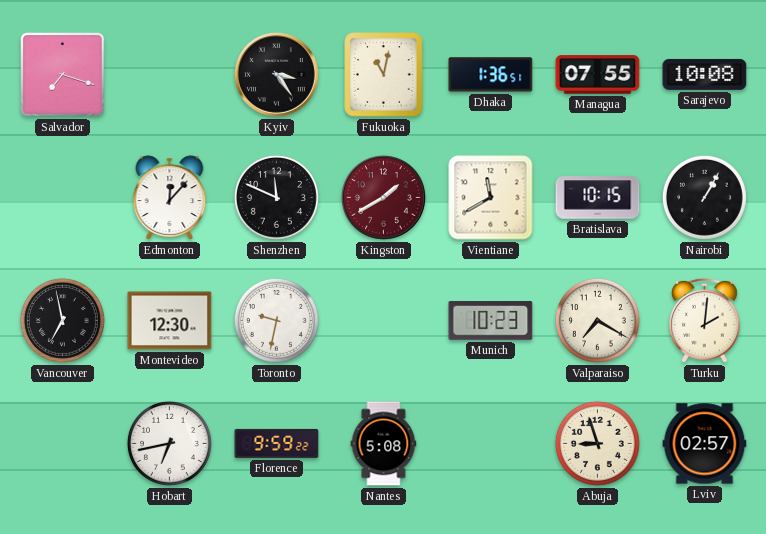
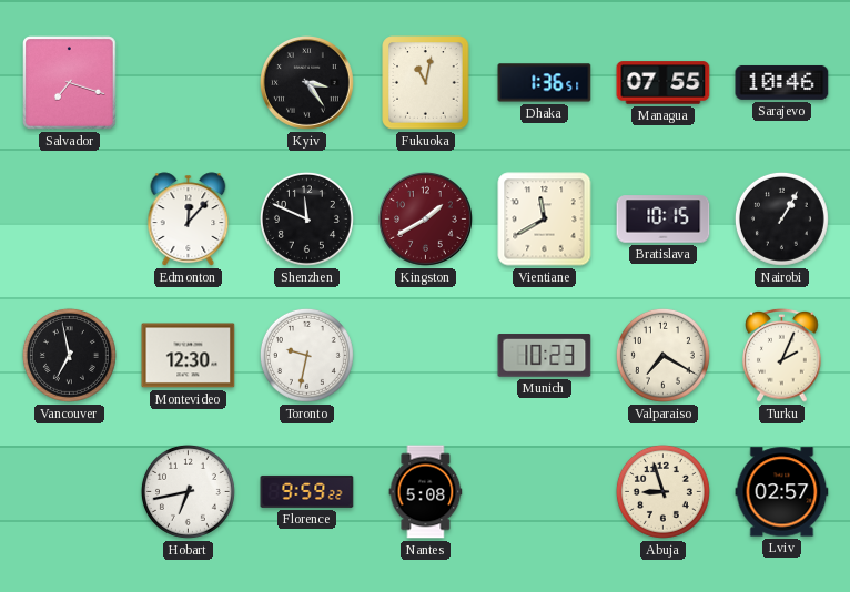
Sarajevo: 10:08 -> 10:46
Turku: 2:01 -> 2:04
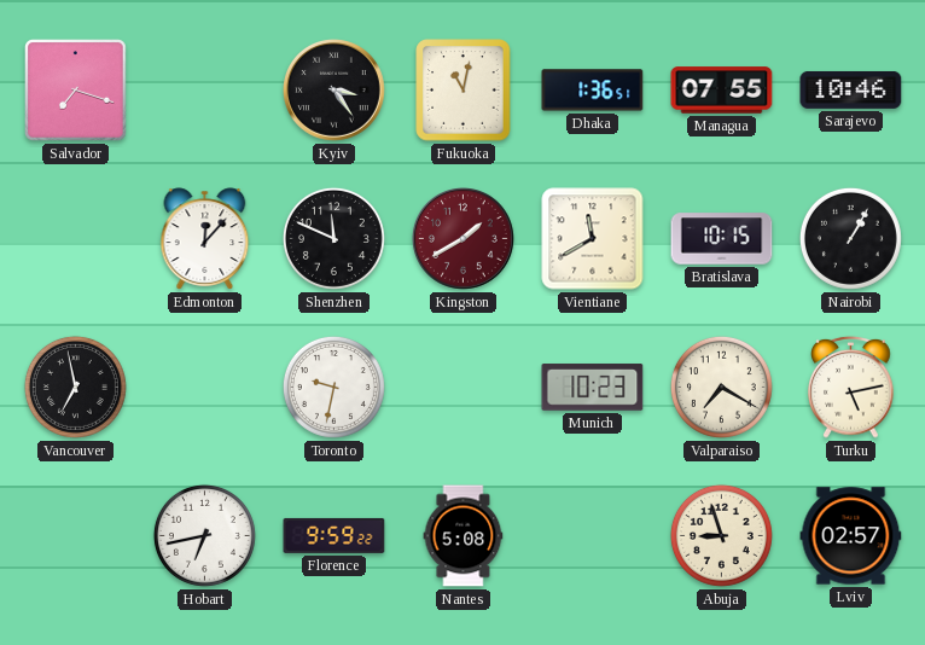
Montevideo: 12:30 -> none
Turku: 2:04 -> 5:13
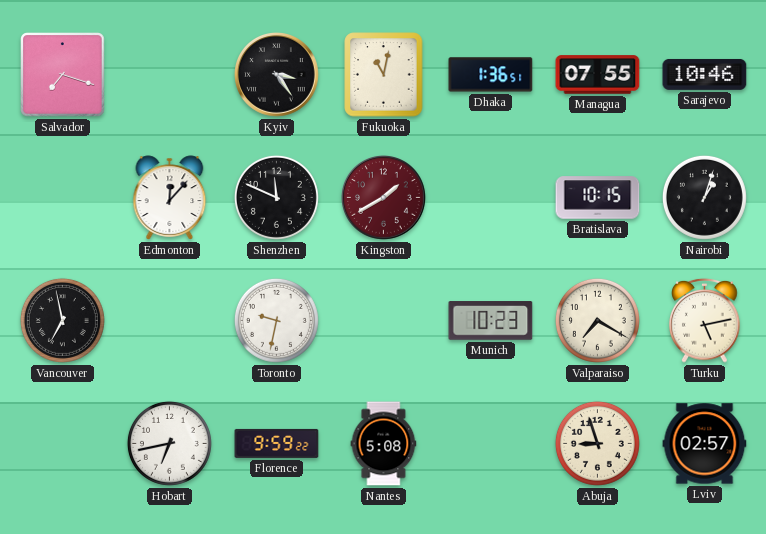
Vientiane: 11:40 -> none
Nairobi: 1:05 -> 1:03
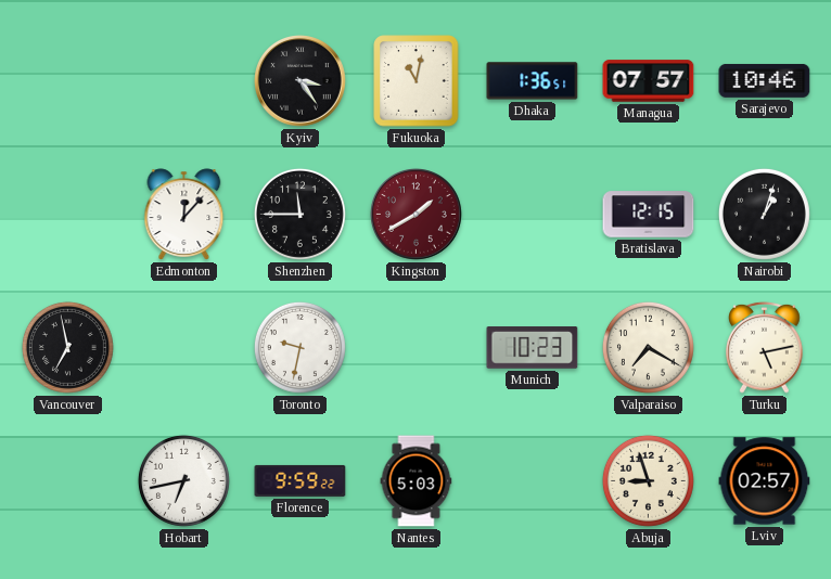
Salvador: 7:18 -> none
Managua: 07:55 -> 07:57
Shenzhen: 11:49 -> 11:45
Bratislava: 10:15 -> 12:15
Nantes: 5:08 -> 5:03
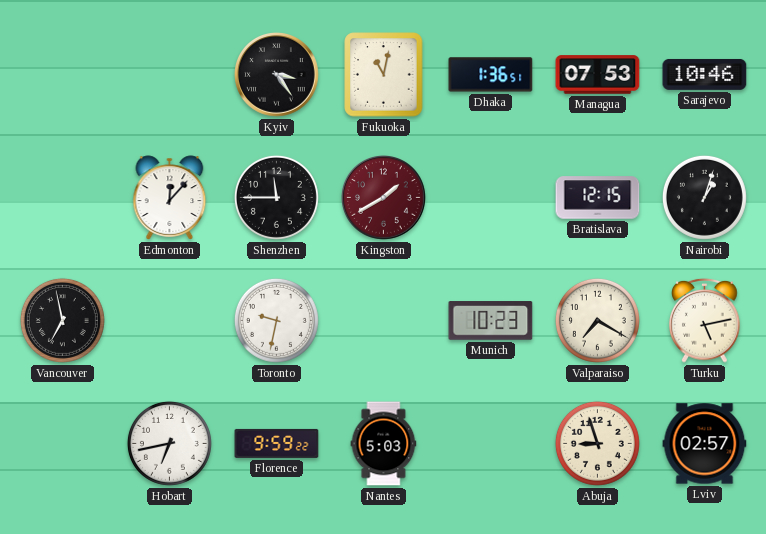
Managua: 07:57 -> 07:53
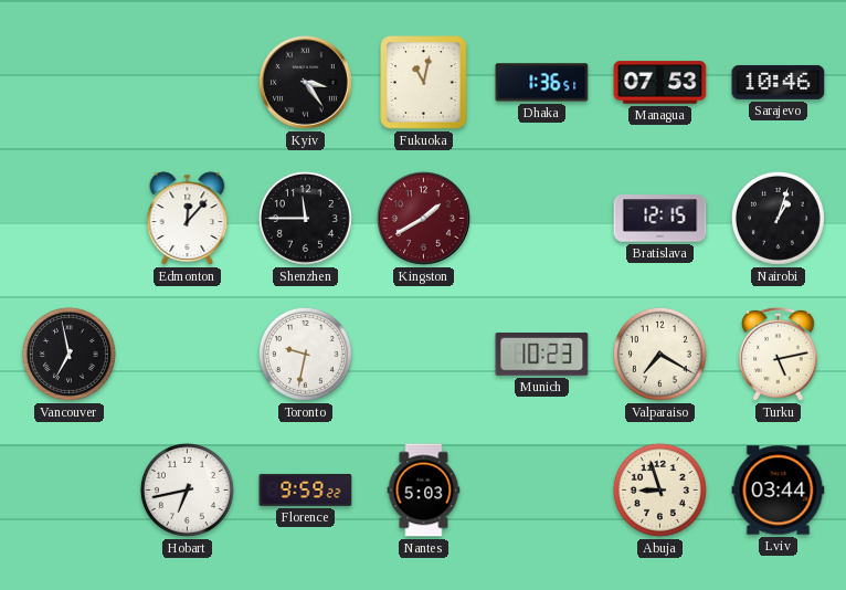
Lviv: 02:57 -> 03:44
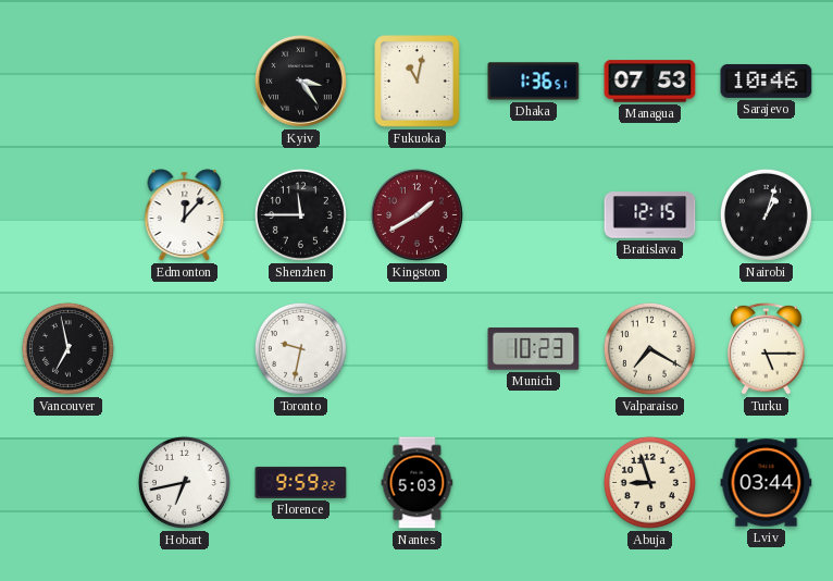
Turku: 5:13 -> 5:15
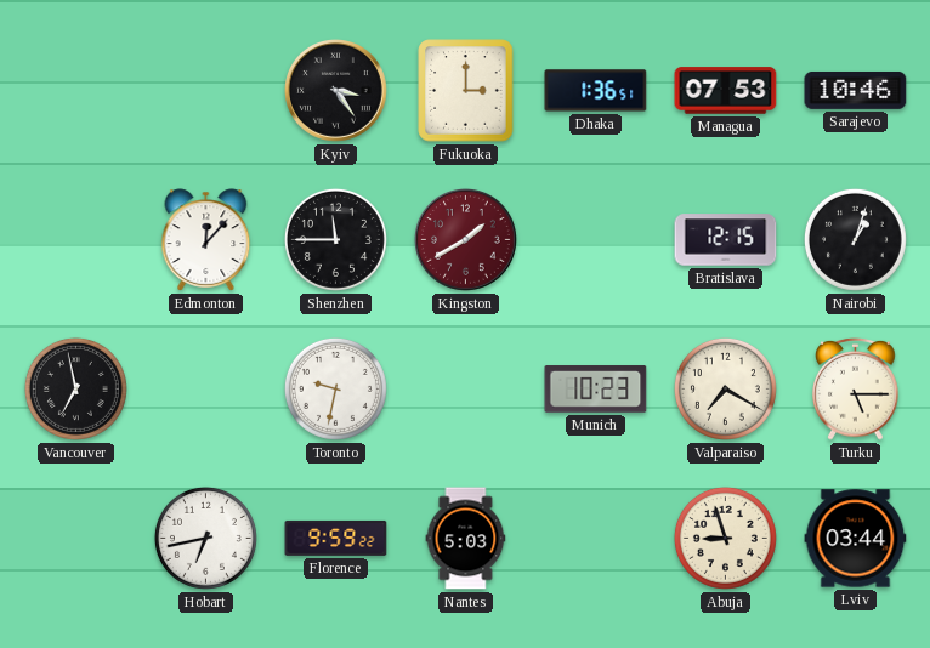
Fukuoka: 11:02 -> 3:00
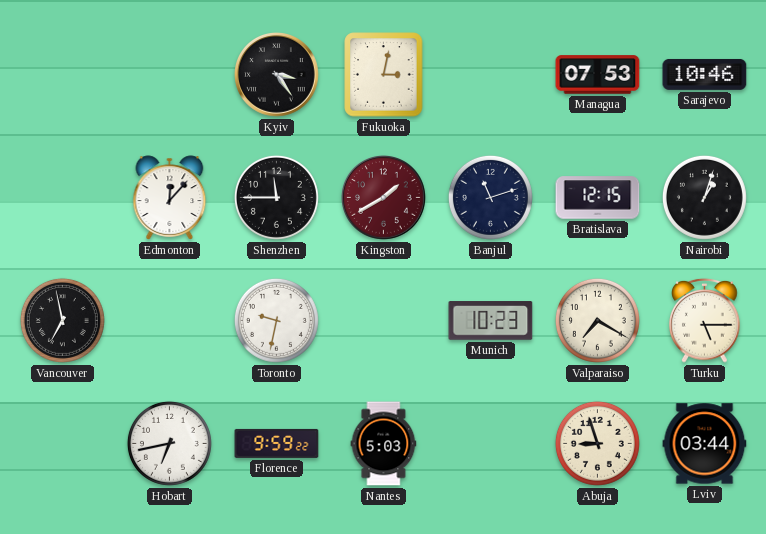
Fukuoka: 3:00 -> 3:02
Dhaka: 1:36 -> none
Banjul: none -> 11:12
